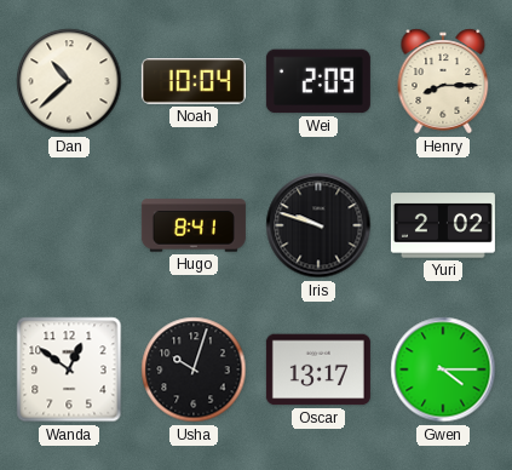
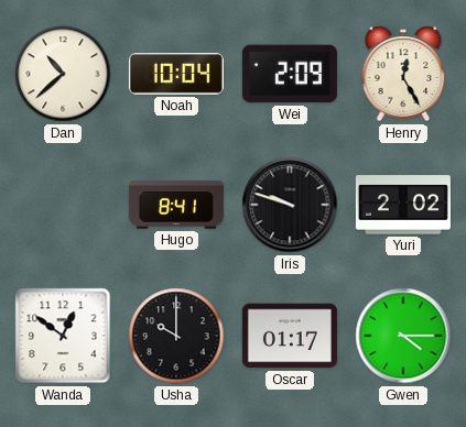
Henry: 8:15 -> 12:25
Usha: 10:03 -> 10:00
Oscar: 13:17 -> 01:17
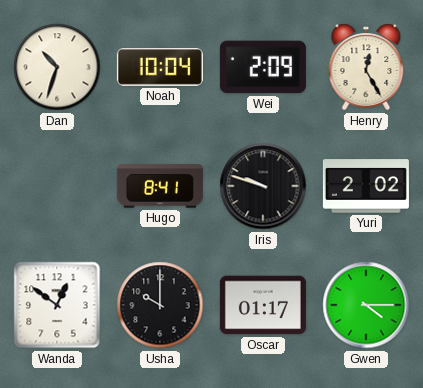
Dan: 10:38 -> 10:33
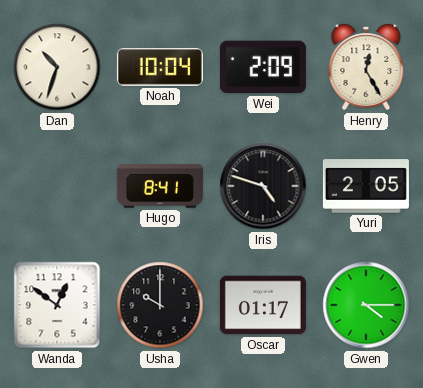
Iris: 9:48 -> 4:48
Yuri: 2:02 -> 2:05
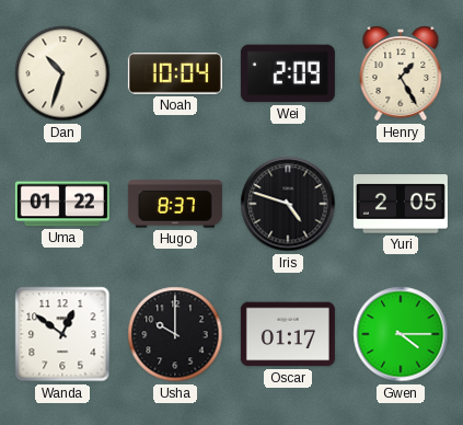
Henry: 12:25 -> 1:25
Uma: none -> 01:22
Hugo: 8:41 -> 8:37
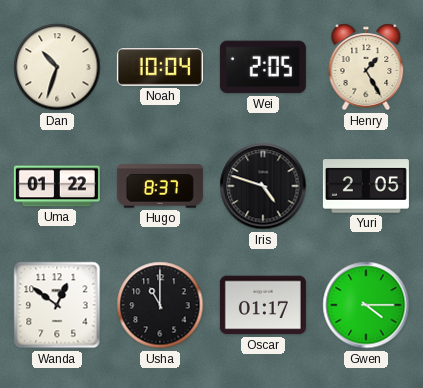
Wei: 2:09 -> 2:05
Usha: 10:00 -> 11:00
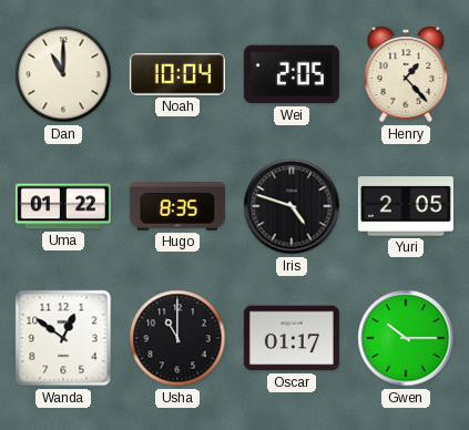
Dan: 10:33 -> 11:00
Henry: 1:25 -> 1:23
Hugo: 8:37 -> 8:35
Gwen: 4:15 -> 10:15
